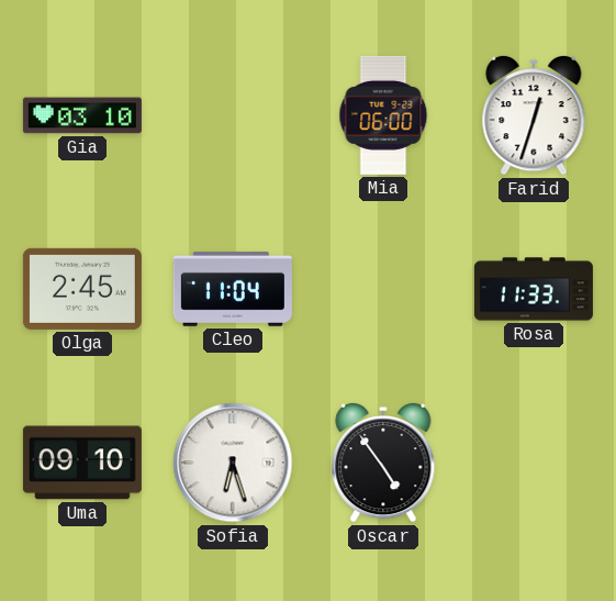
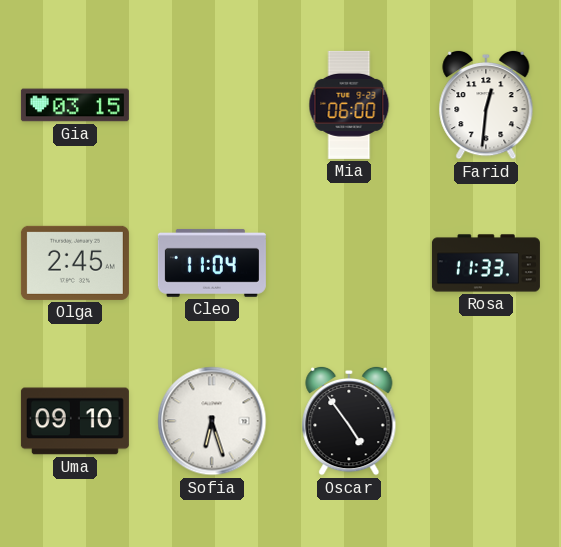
Gia: 03:10 -> 03:15
Farid: 12:33 -> 12:31
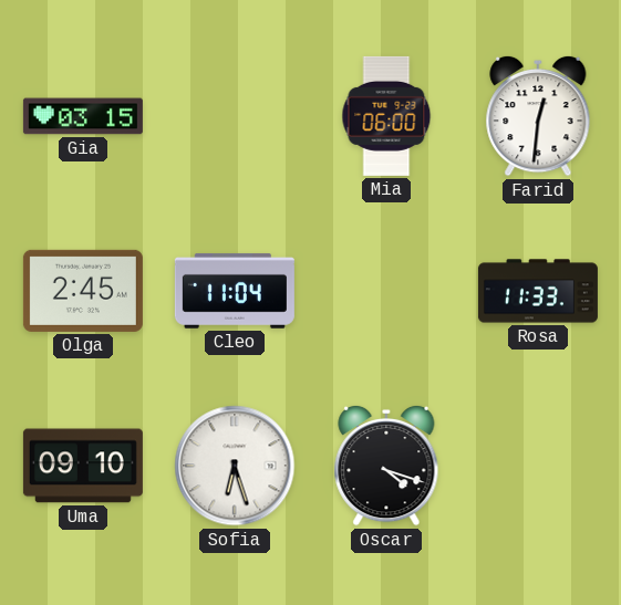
Oscar: 4:54 -> 4:18
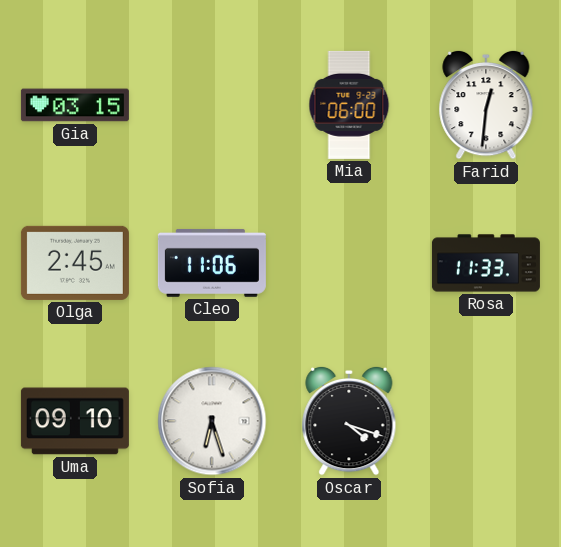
Cleo: 11:04 -> 11:06
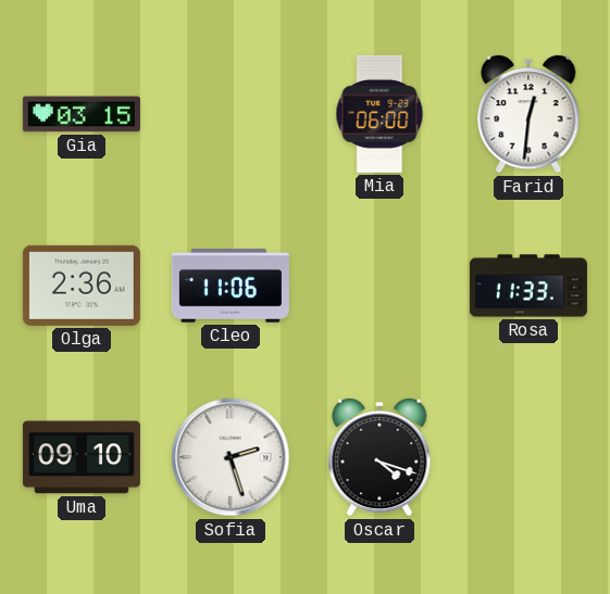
Olga: 2:45 -> 2:36
Sofia: 6:27 -> 2:27
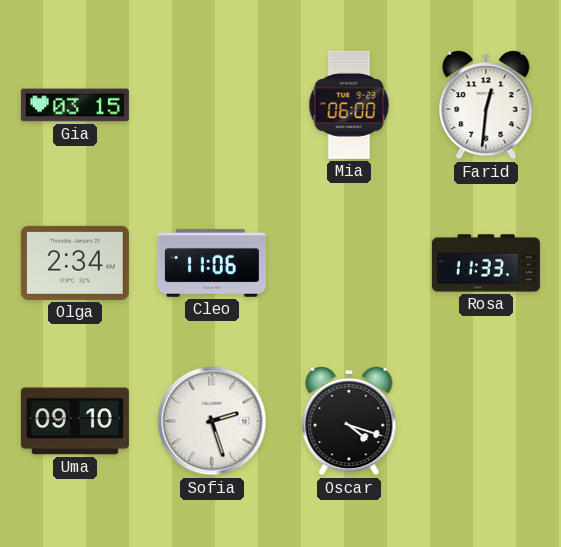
Olga: 2:36 -> 2:34
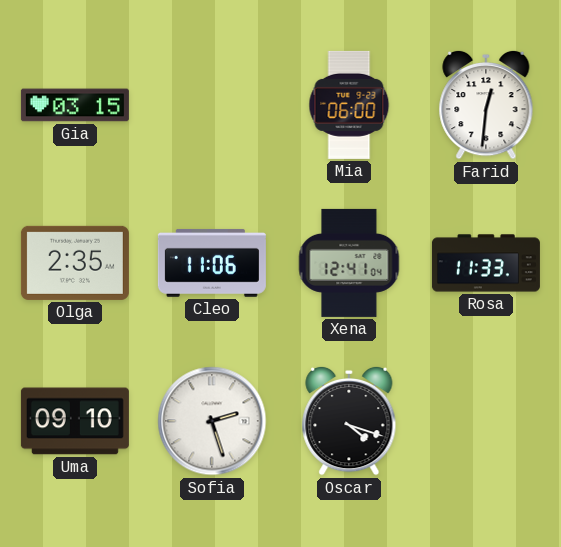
Olga: 2:34 -> 2:35
Xena: none -> 12:41
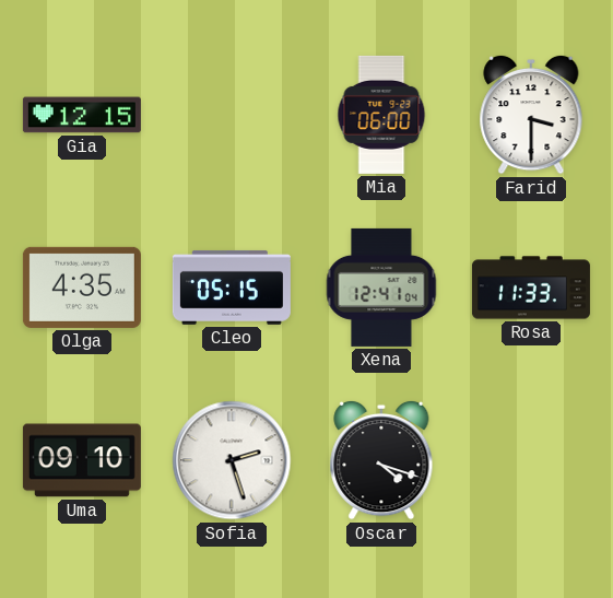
Gia: 03:15 -> 12:15
Farid: 12:31 -> 3:30
Olga: 2:35 -> 4:35
Cleo: 11:06 -> 05:15
